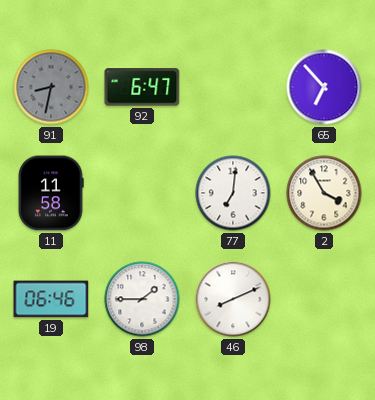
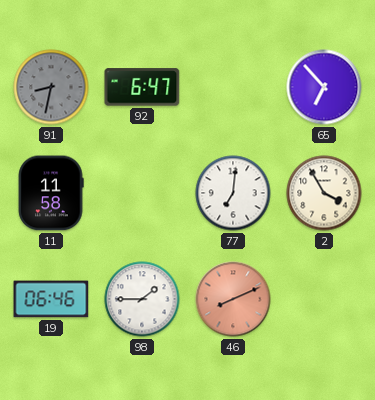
46 dial: white -> salmon
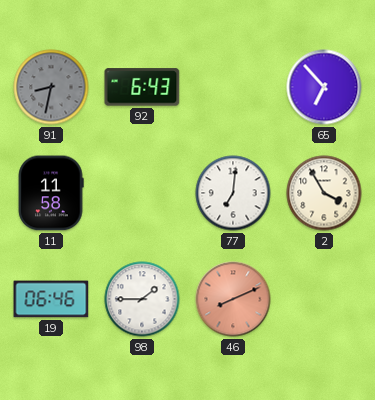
92: 6:47 -> 6:43
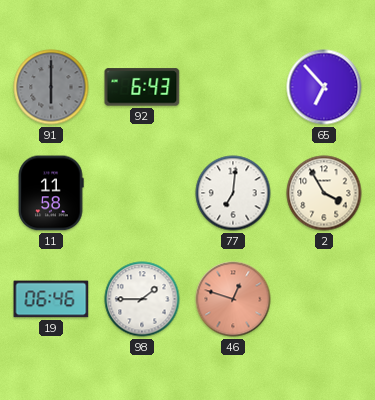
91: 8:32 -> 6:00
46: 8:11 -> 12:48
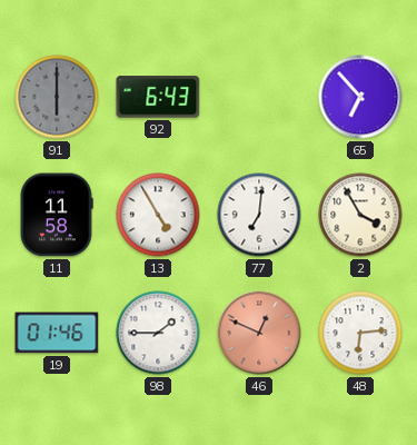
13: none -> 4:55
19: 06:46 -> 01:46
46: 12:48 -> 12:49
48: none -> 6:14
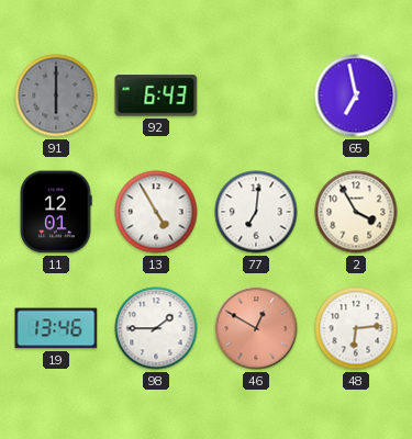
65: 6:53 -> 6:58
11: 11:58 -> 12:01
19: 01:46 -> 13:46
46: 12:49 -> 12:50
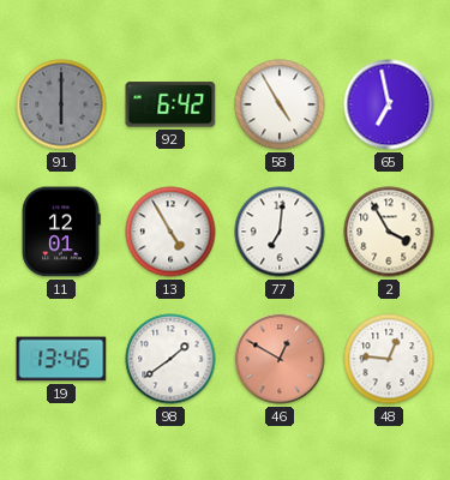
92: 6:43 -> 6:42
58: none -> 4:55
98: 1:45 -> 1:39
48: 6:14 -> 12:46
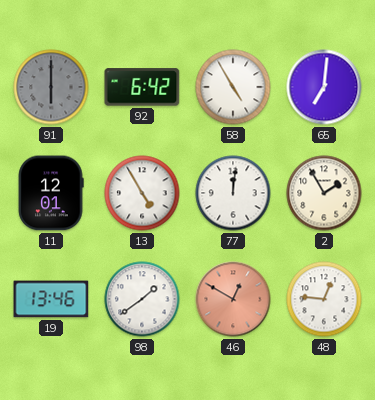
65: 6:58 -> 7:01
77: 7:01 -> 12:01
2: 3:55 -> 1:55
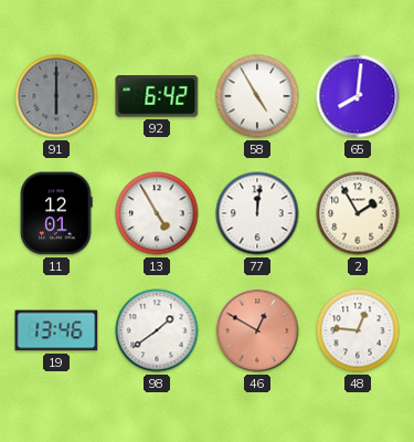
65: 7:01 -> 8:01
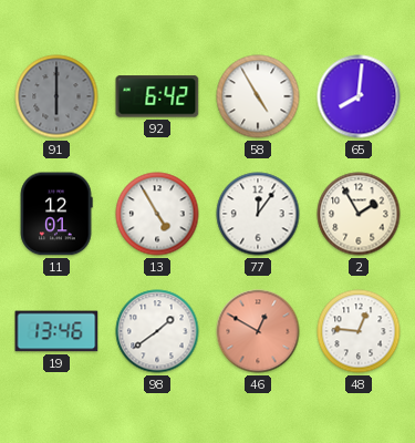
77: 12:01 -> 12:06
